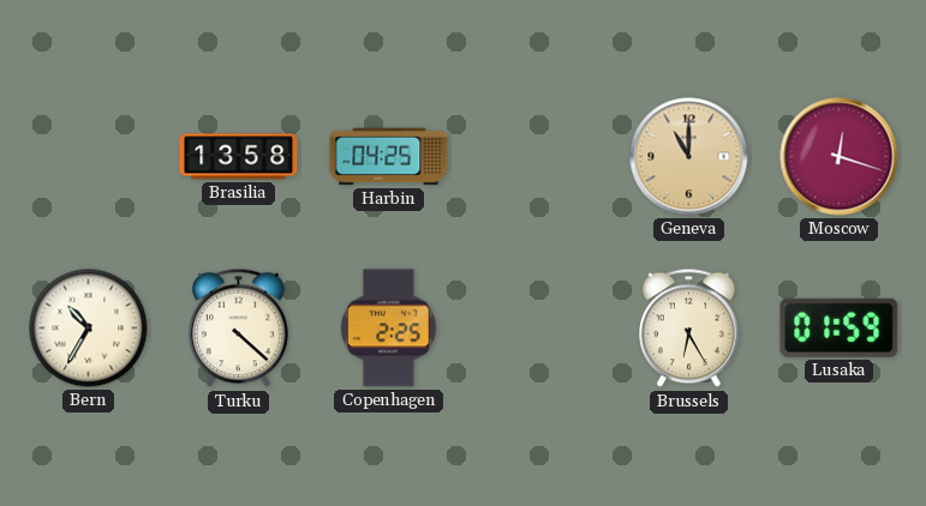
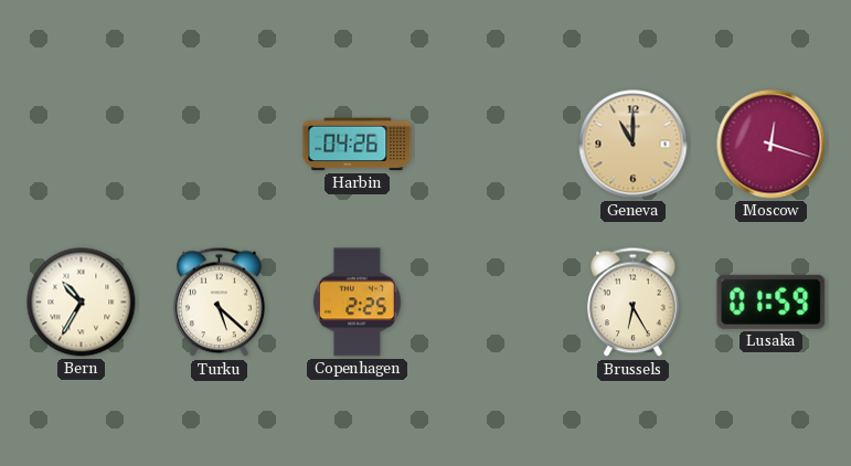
Brasilia: 13:58 -> none
Harbin: 04:25 -> 04:26
Turku: 4:22 -> 5:22
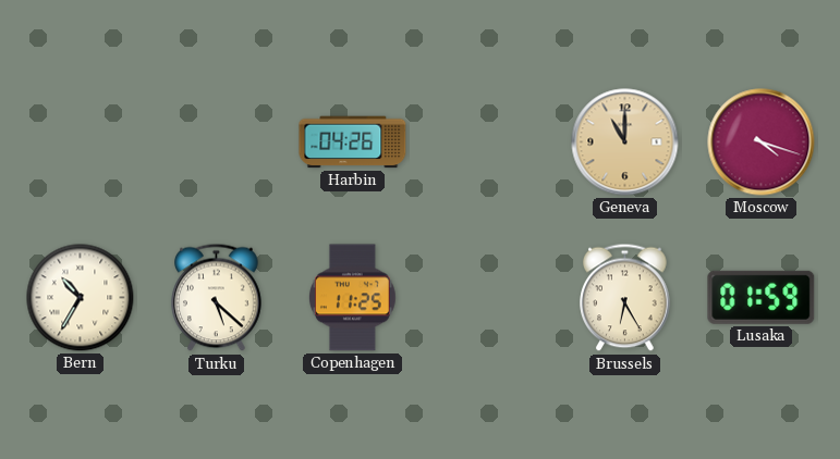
Moscow: 12:18 -> 4:18
Copenhagen: 2:25 -> 11:25
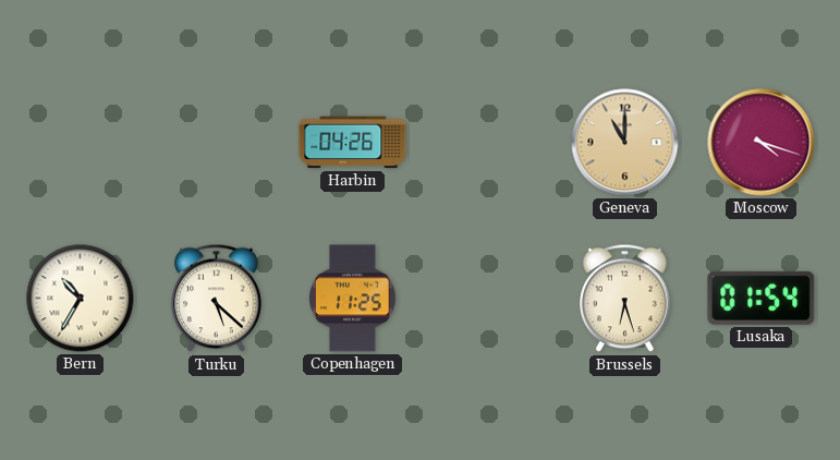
Brussels: 6:25 -> 6:27
Lusaka: 01:59 -> 01:54
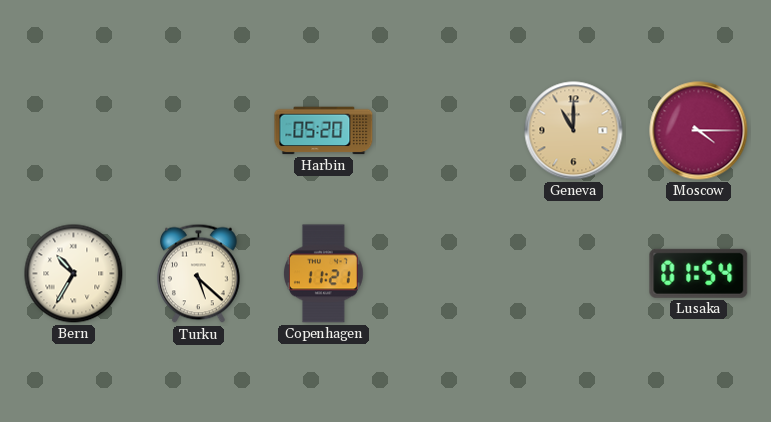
Harbin: 04:26 -> 05:20
Moscow: 4:18 -> 4:15
Copenhagen: 11:25 -> 11:21
Brussels: 6:27 -> none
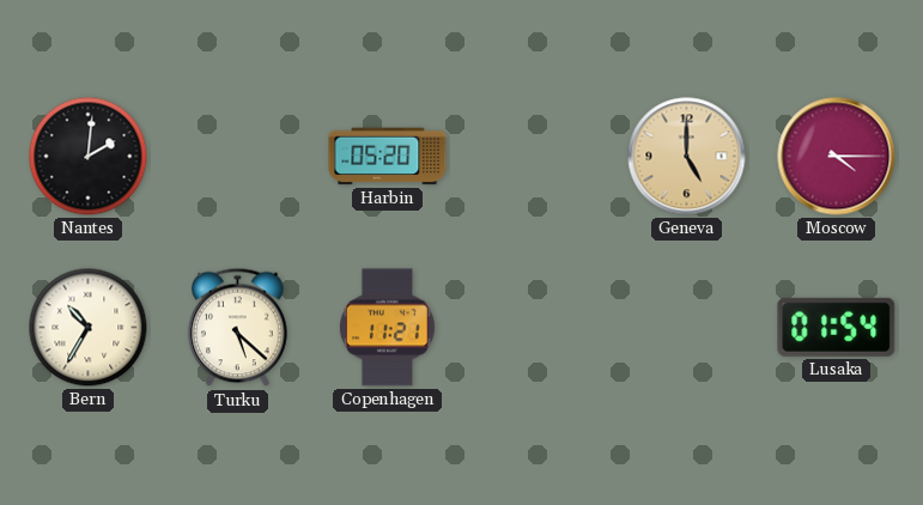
Nantes: none -> 2:01
Geneva: 11:00 -> 5:00
